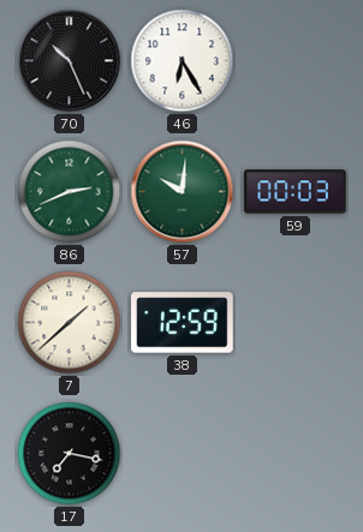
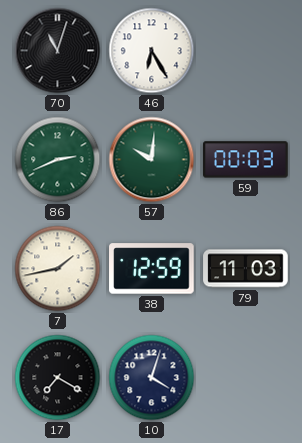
70: 10:26 -> 11:03
7: 1:38 -> 1:43
79: none -> 11:03
17: 7:17 -> 7:20
10: none -> 4:03
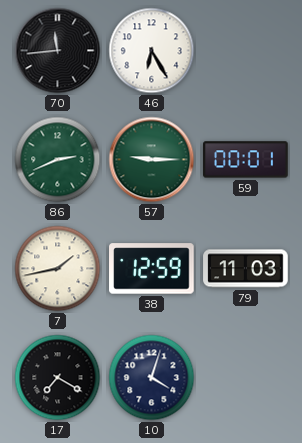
70: 11:03 -> 11:44
57: 10:01 -> 9:15
59: 00:03 -> 00:01
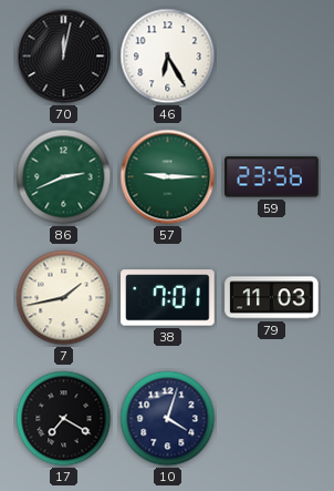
70: 11:44 -> 12:02
59: 00:01 -> 23:56
38: 12:59 -> 7:01
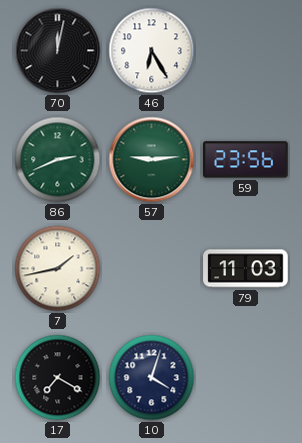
57: 9:15 -> 9:14
38: 7:01 -> none
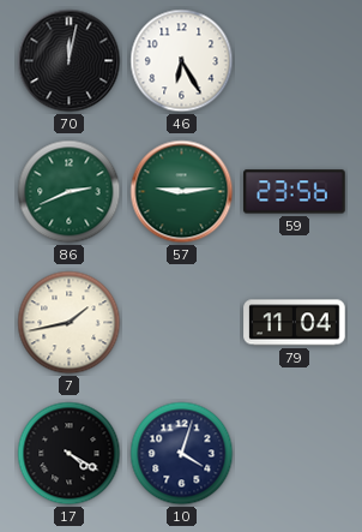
79: 11:03 -> 11:04
17: 7:20 -> 4:20
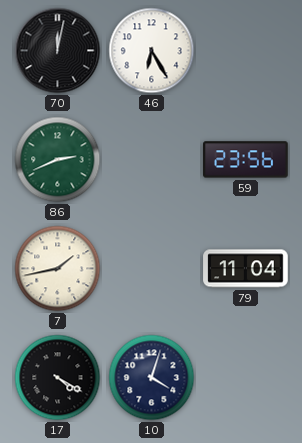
57: 9:14 -> none
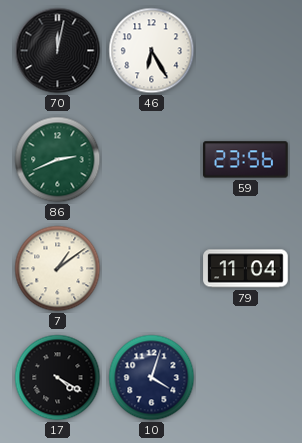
7: 1:43 -> 1:09
